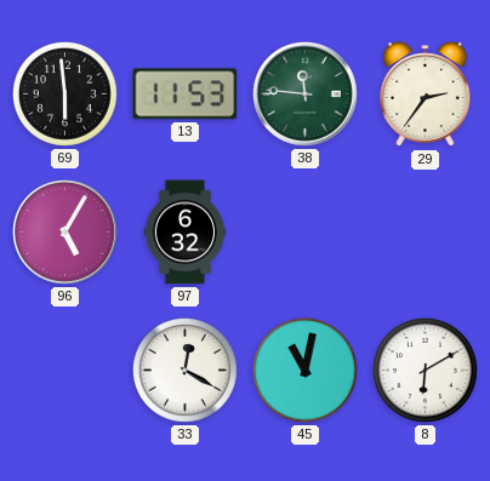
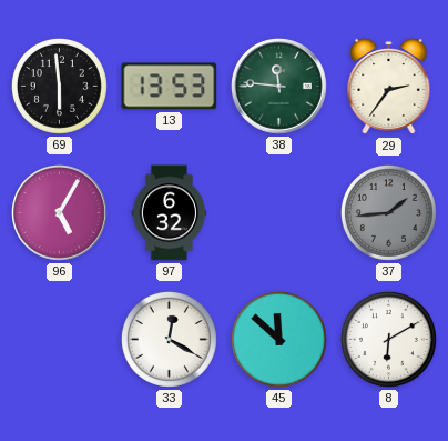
13: 11:53 -> 13:53
37: none -> 1:44
45: 11:02 -> 11:52
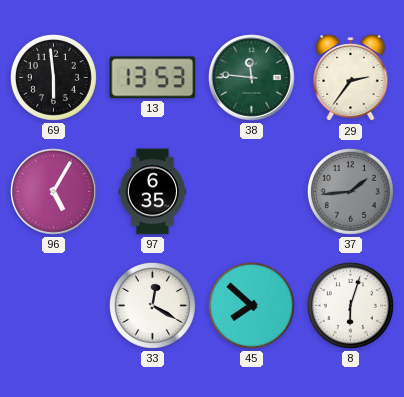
97: 6:32 -> 6:35
45: 11:52 -> 7:52
8: 6:10 -> 6:03
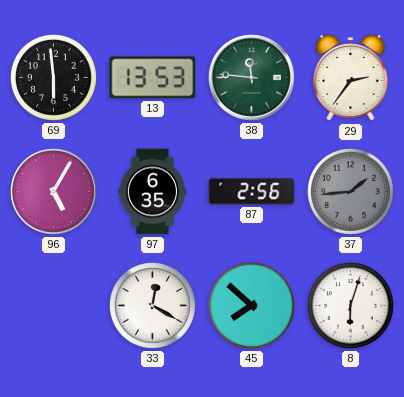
87: none -> 2:56
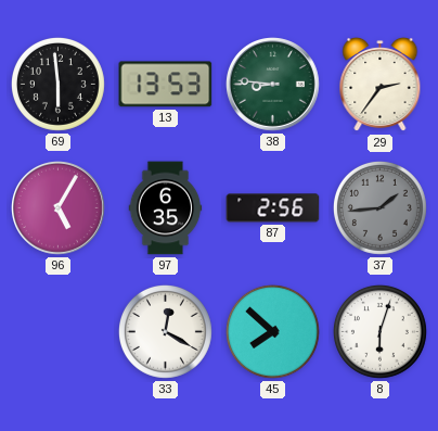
38: 11:46 -> 8:46
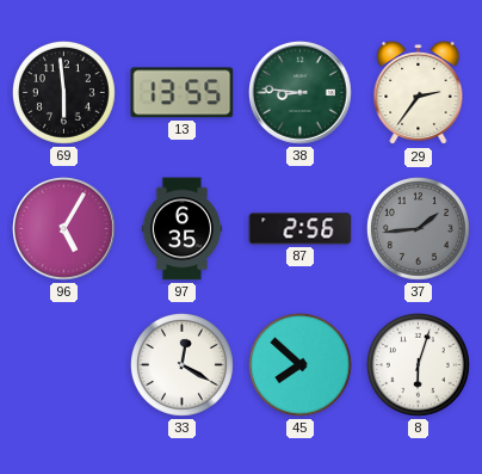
13: 13:53 -> 13:55
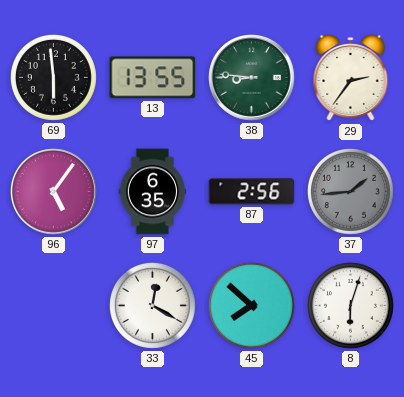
96: 5:05 -> 5:06
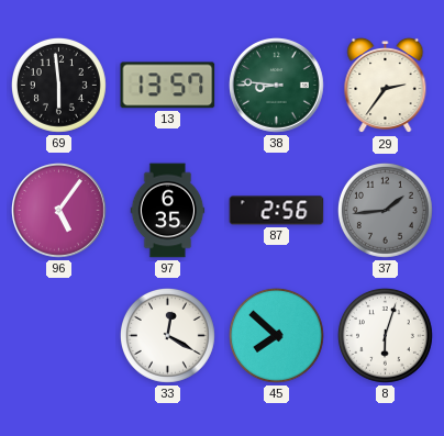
13: 13:55 -> 13:57
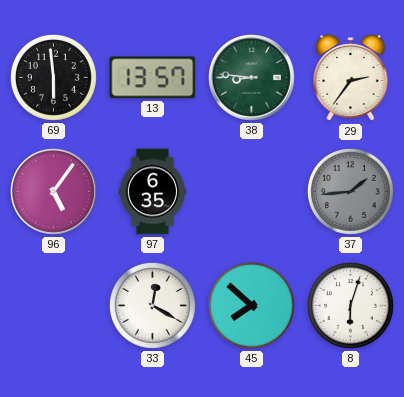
87: 2:56 -> none
